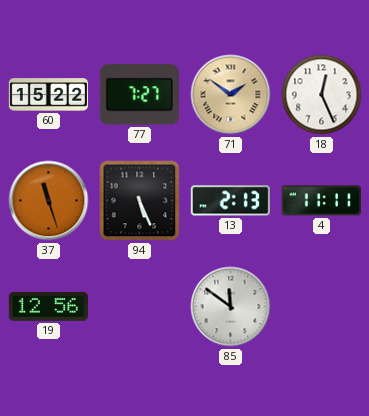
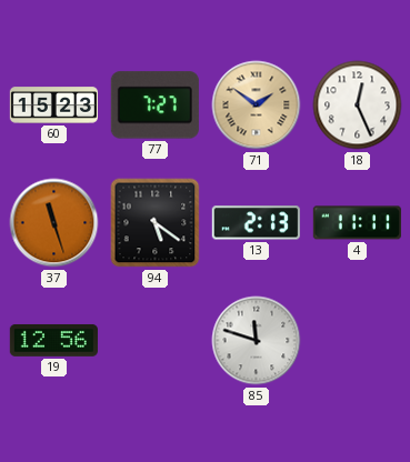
60: 15:22 -> 15:23
94: 5:26 -> 5:21
85: 11:51 -> 11:48
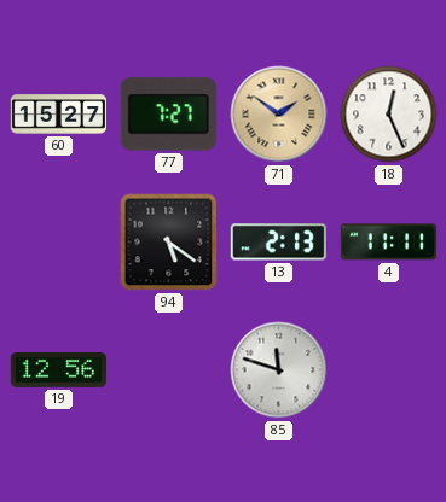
60: 15:23 -> 15:27
37: 11:27 -> none
